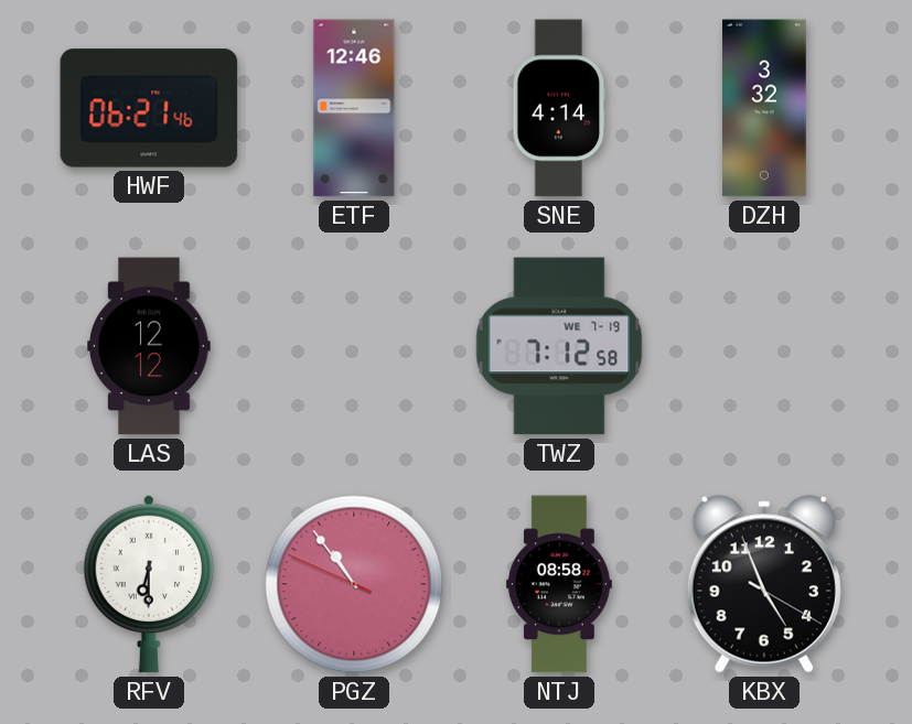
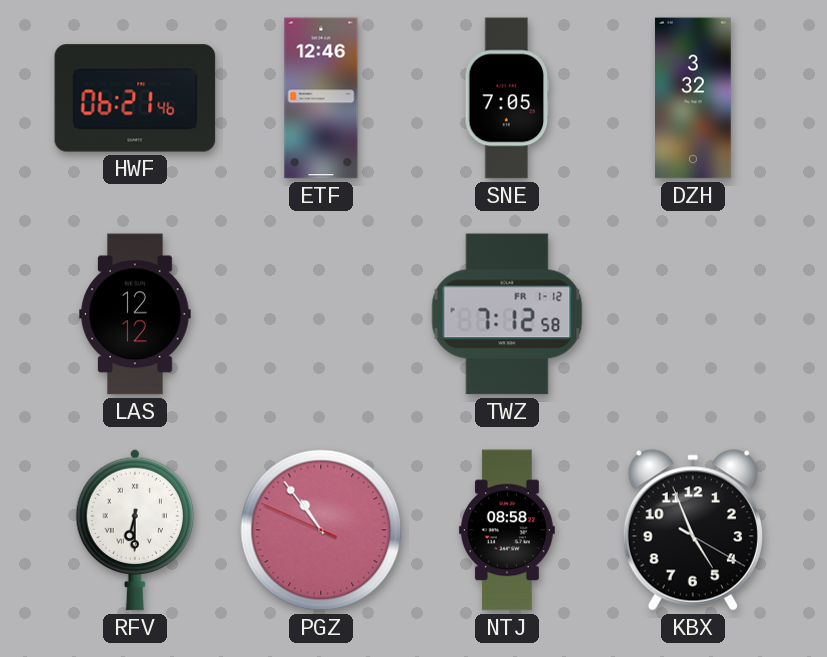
SNE: 4:14 -> 7:05
TWZ date: WE 7-19 -> FR 1-12
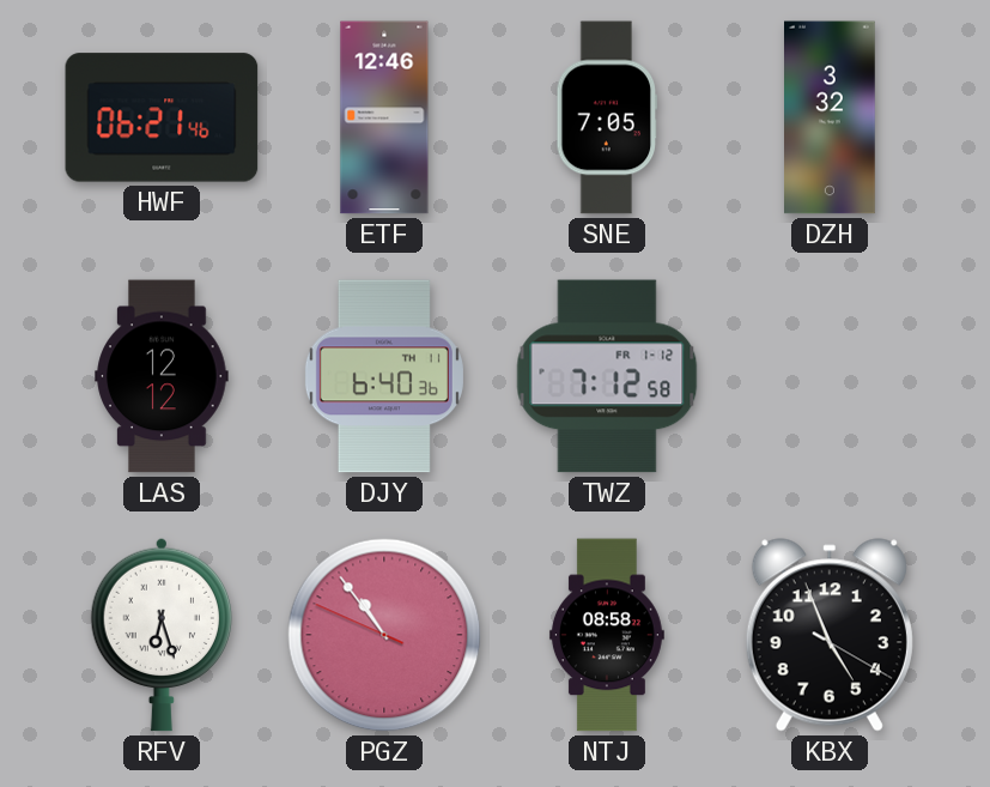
DJY: none -> 6:40
RFV: 6:30 -> 6:27
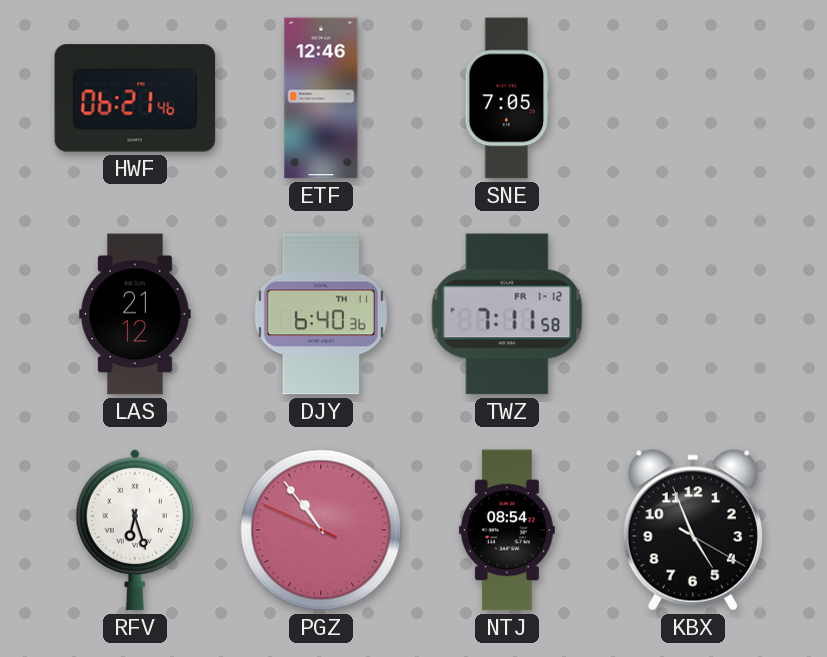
DZH: 3:32 -> none
LAS: 12:12 -> 21:12
TWZ: 7:12 -> 7:11
NTJ: 08:58 -> 08:54
